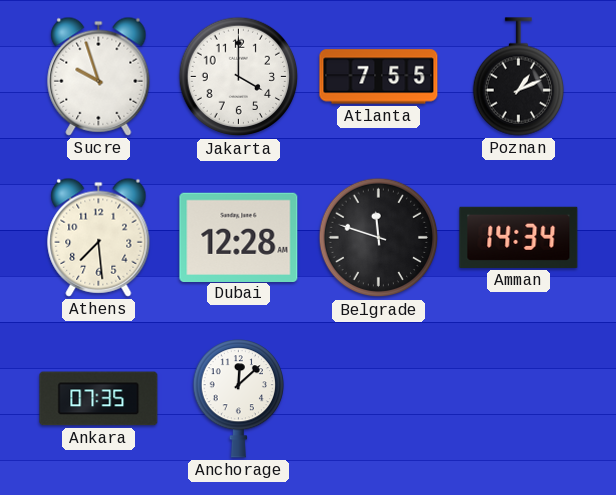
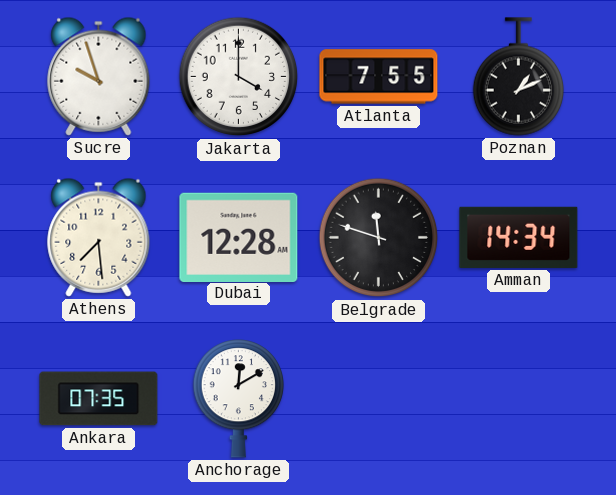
Anchorage: 12:08 -> 12:10
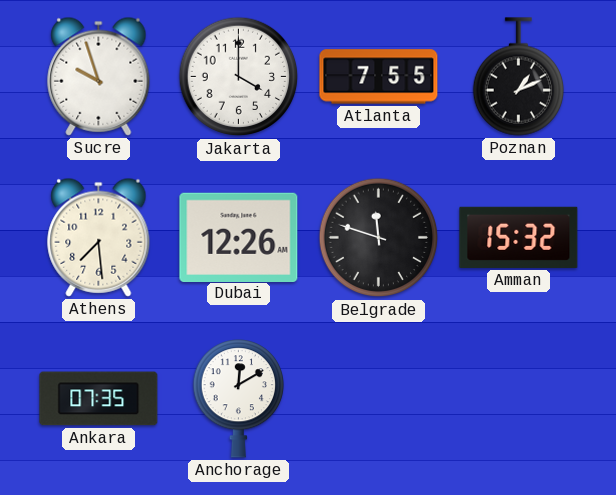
Dubai: 12:28 -> 12:26
Amman: 14:34 -> 15:32
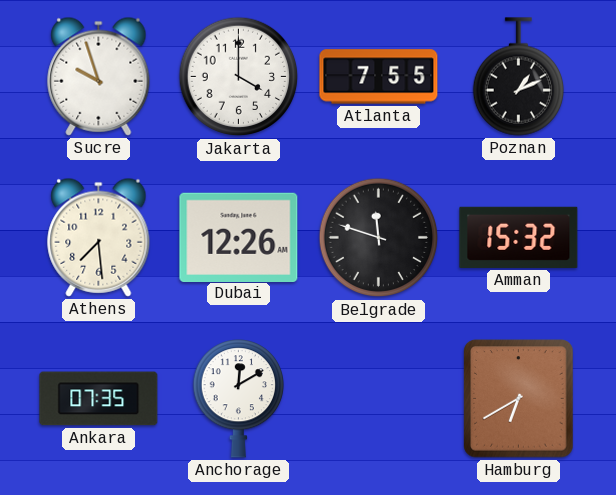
Hamburg: none -> 6:40
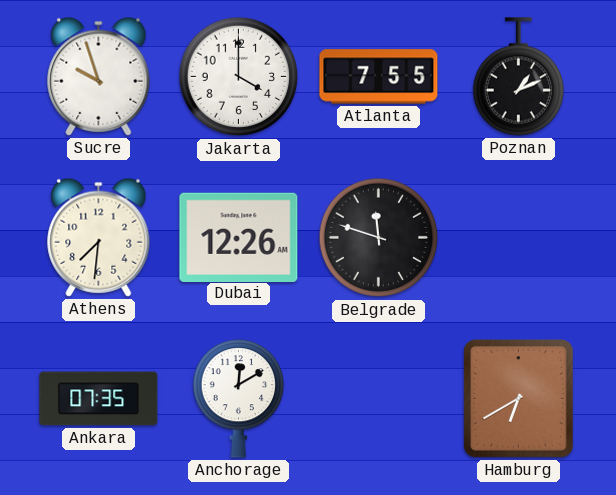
Athens: 7:29 -> 7:31
Amman: 15:32 -> none
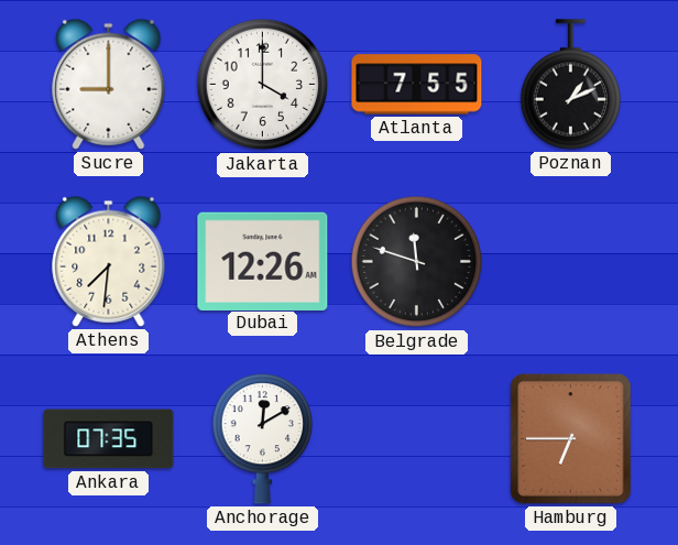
Sucre: 9:57 -> 9:00
Hamburg: 6:40 -> 6:45
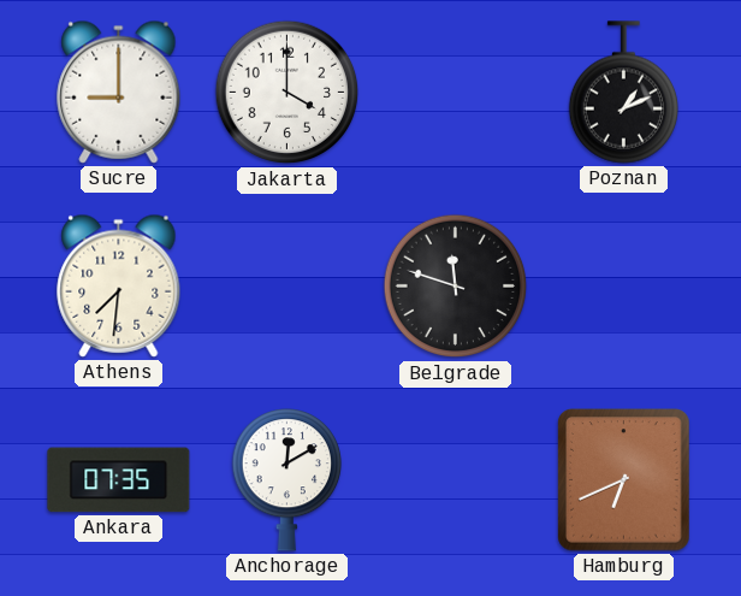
Atlanta: 7:55 -> none
Dubai: 12:26 -> none
Hamburg: 6:45 -> 6:41
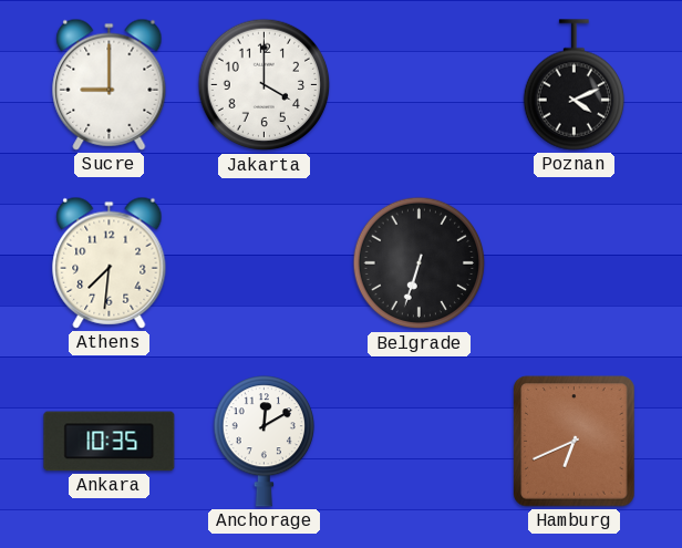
Poznan: 1:11 -> 4:11
Belgrade: 11:48 -> 6:33
Ankara: 07:35 -> 10:35
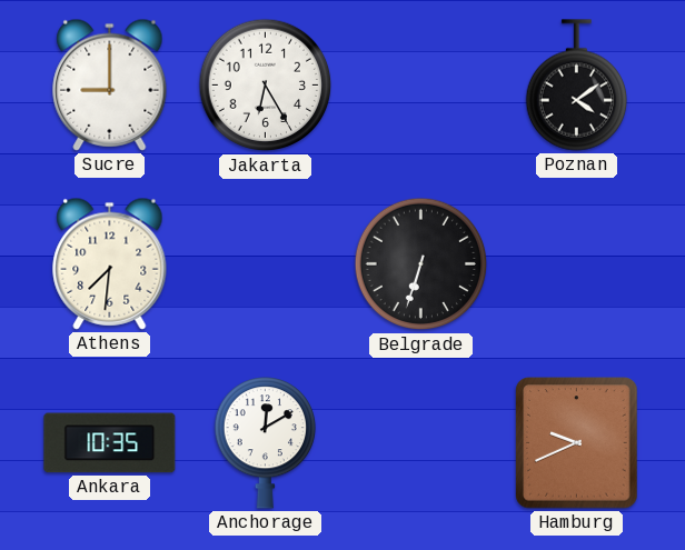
Jakarta: 4:00 -> 6:25
Poznan: 4:11 -> 4:09
Hamburg: 6:41 -> 9:41
